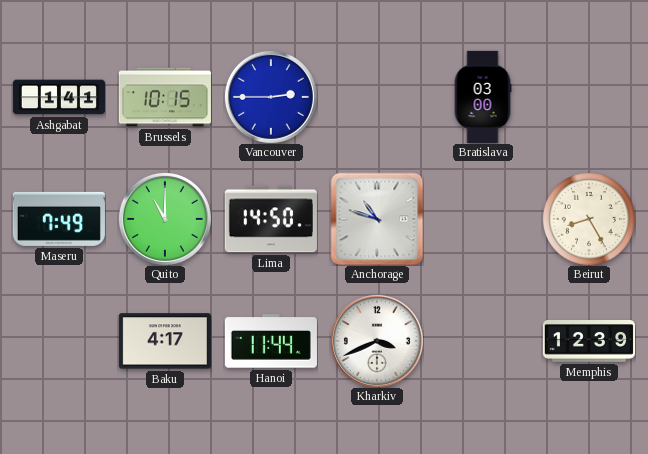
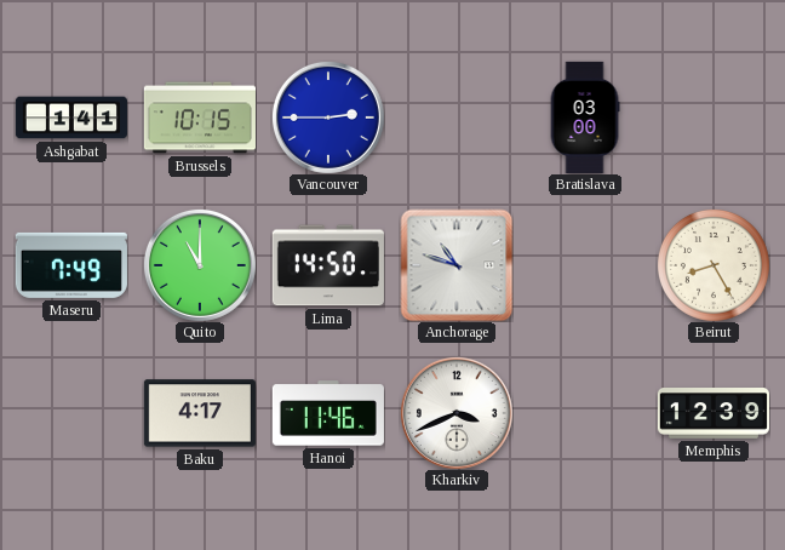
Hanoi: 11:44 -> 11:46
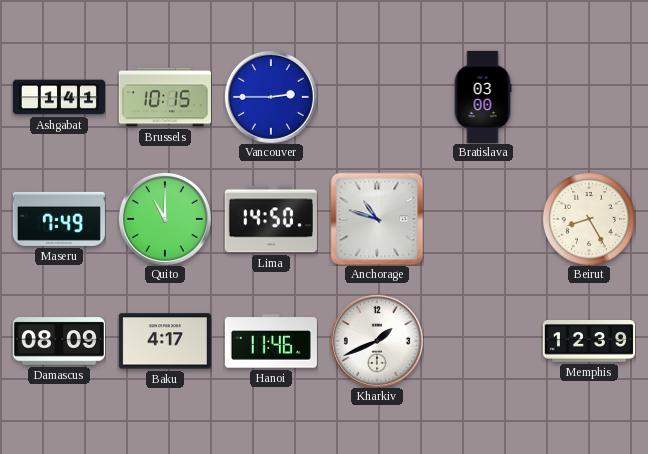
Damascus: none -> 08:09
Kharkiv: 3:41 -> 1:41
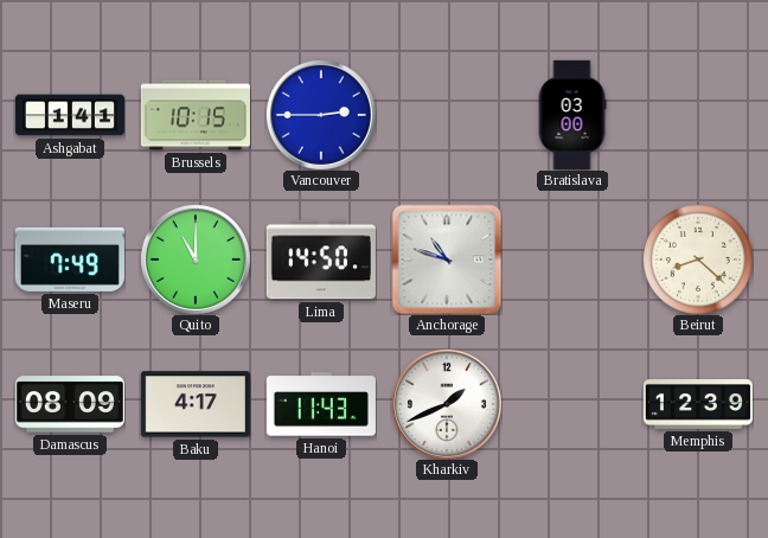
Beirut: 8:25 -> 8:22
Hanoi: 11:46 -> 11:43
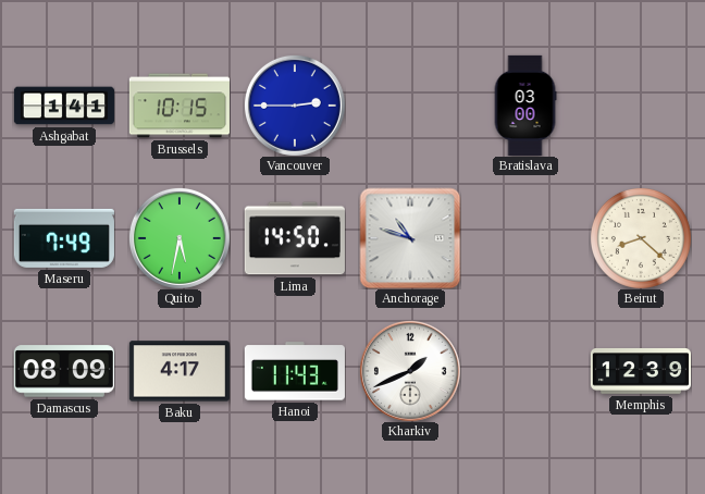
Quito: 11:00 -> 5:32
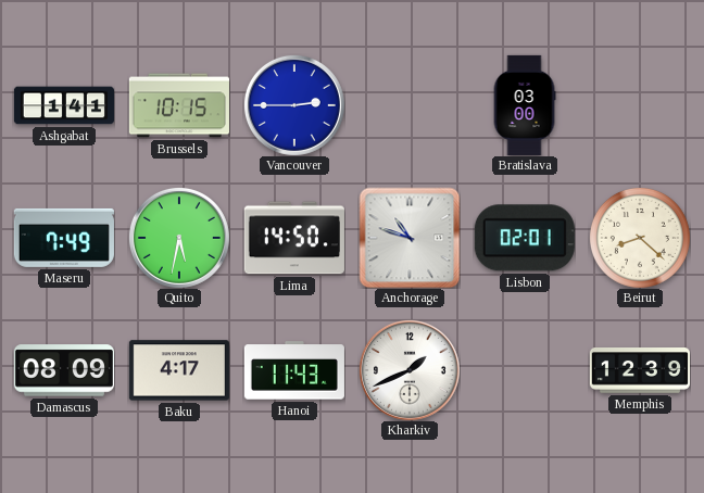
Lisbon: none -> 02:01
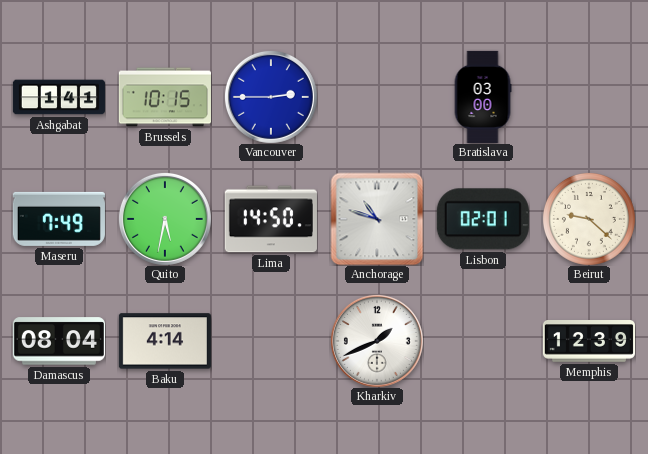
Beirut: 8:22 -> 9:22
Damascus: 08:09 -> 08:04
Baku: 4:17 -> 4:14
Hanoi: 11:43 -> none
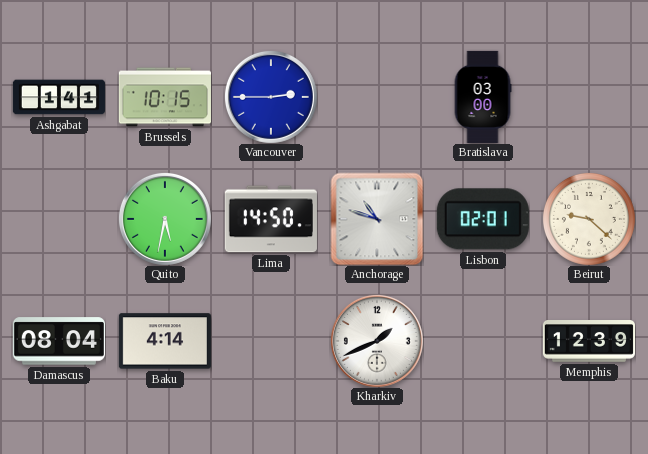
Maseru: 7:49 -> none
